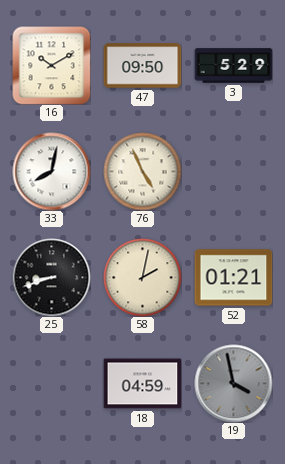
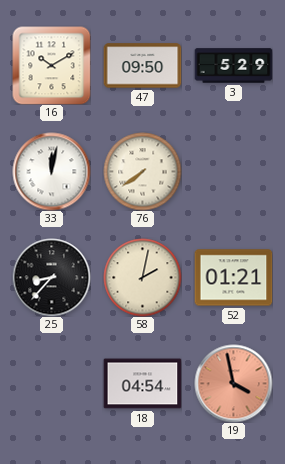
33: 8:02 -> 12:02
76: 4:56 -> 7:39
25: 8:42 -> 8:37
18: 04:59 -> 04:54
19 dial: grey -> salmon
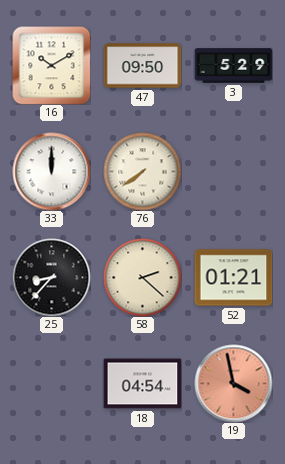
33: 12:02 -> 12:00
58: 2:02 -> 2:22
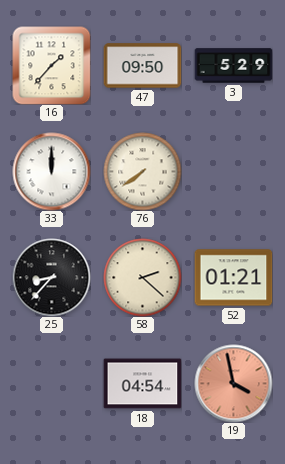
16: 10:10 -> 1:37
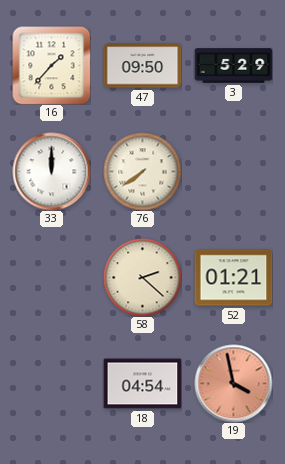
25: 8:37 -> none
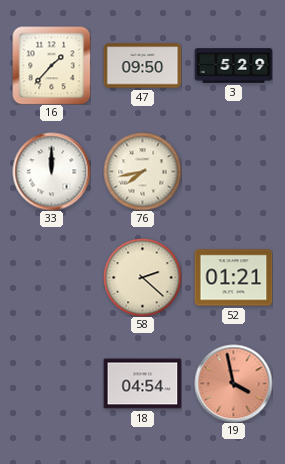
76: 7:39 -> 7:43
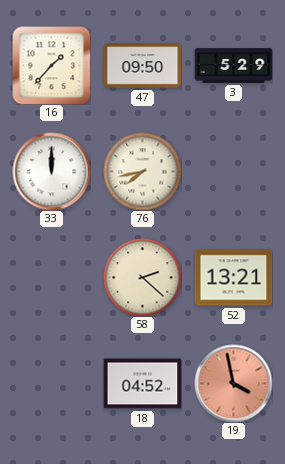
52: 01:21 -> 13:21
18: 04:54 -> 04:52
